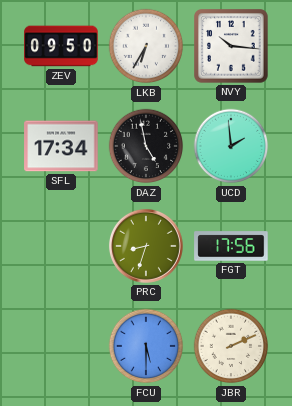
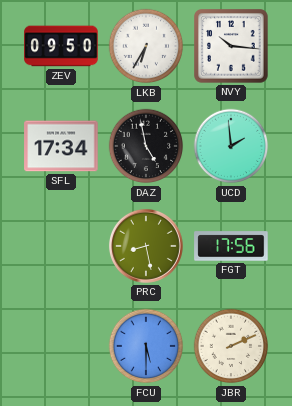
PRC: 8:33 -> 8:28
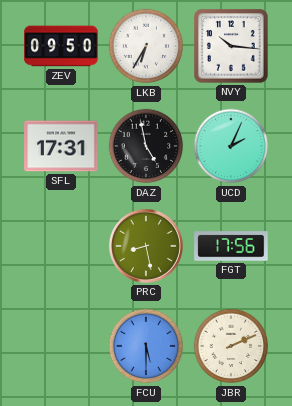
SFL: 17:34 -> 17:31
UCD: 1:59 -> 2:04
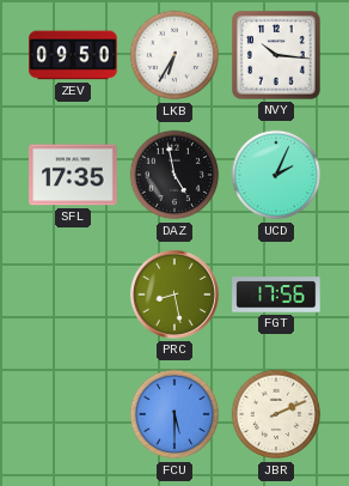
SFL: 17:31 -> 17:35
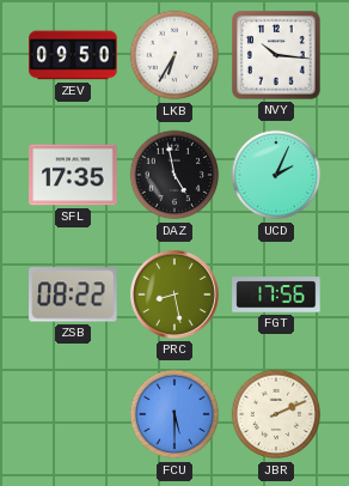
ZSB: none -> 08:22
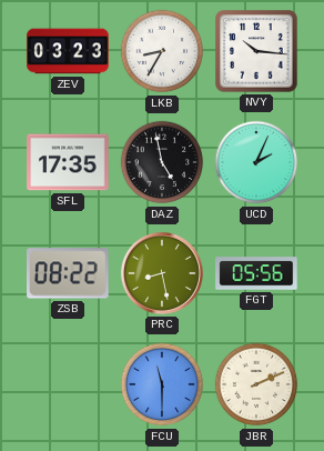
ZEV: 09:50 -> 03:23
LKB: 6:35 -> 8:35
FGT: 17:56 -> 05:56
FCU: 5:30 -> 11:30
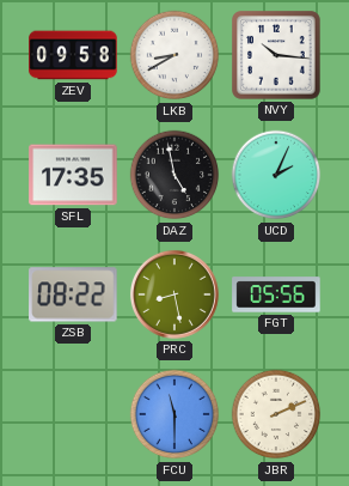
ZEV: 03:23 -> 09:58
LKB: 8:35 -> 8:40
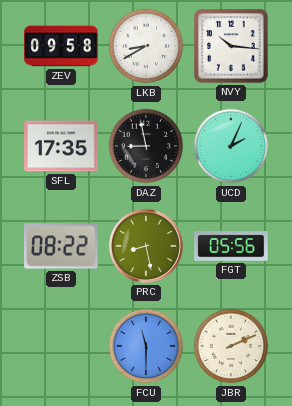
DAZ: 4:58 -> 8:58
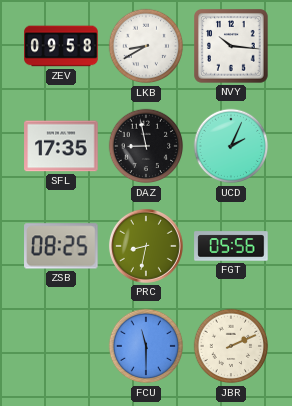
ZSB: 08:22 -> 08:25
PRC: 8:28 -> 8:32
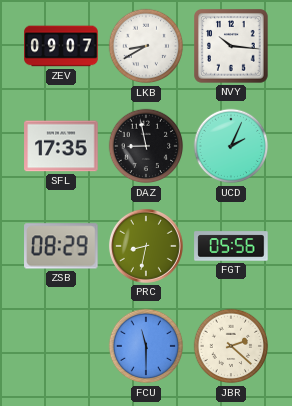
ZEV: 09:58 -> 09:07
ZSB: 08:25 -> 08:29
JBR: 2:11 -> 2:22
